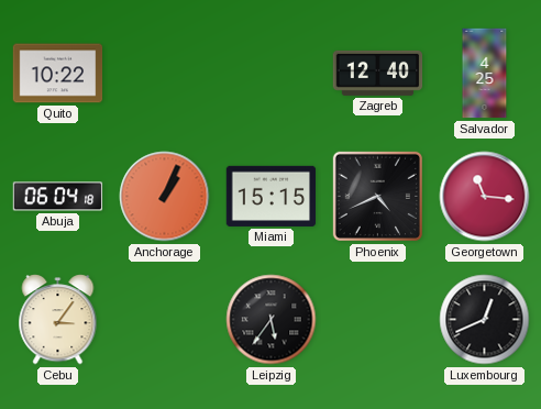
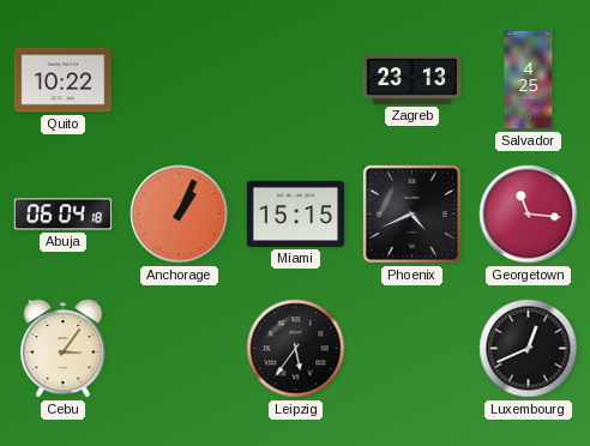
Zagreb: 12:40 -> 23:13
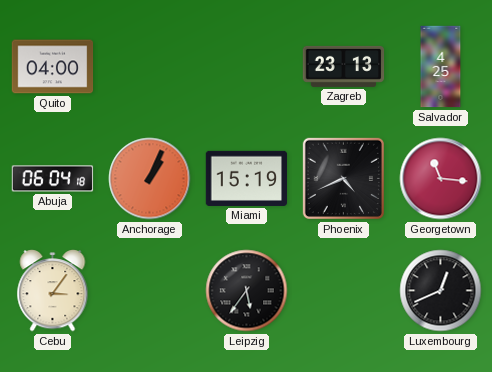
Quito: 10:22 -> 04:00
Miami: 15:15 -> 15:19
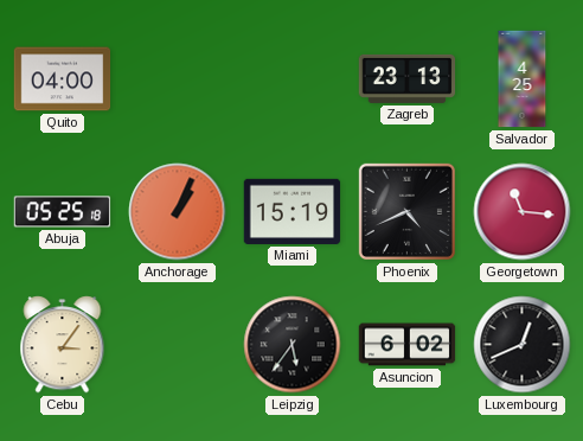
Abuja: 06:04 -> 05:25
Asuncion: none -> 6:02
